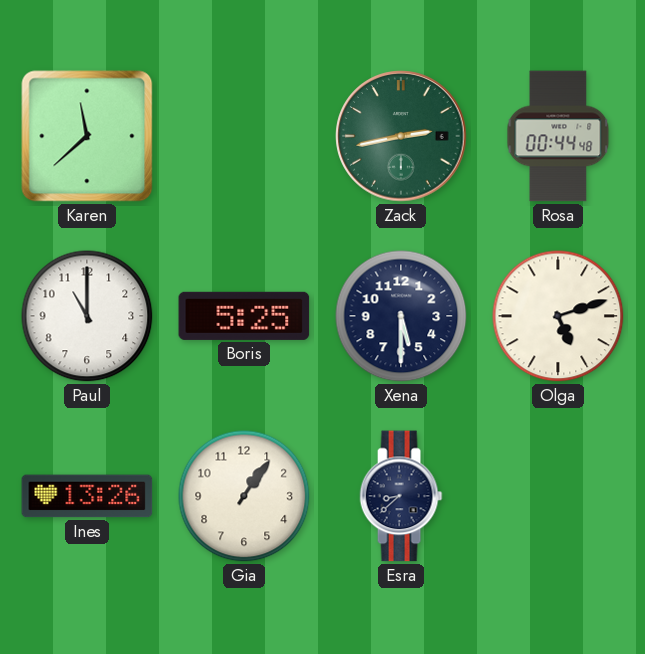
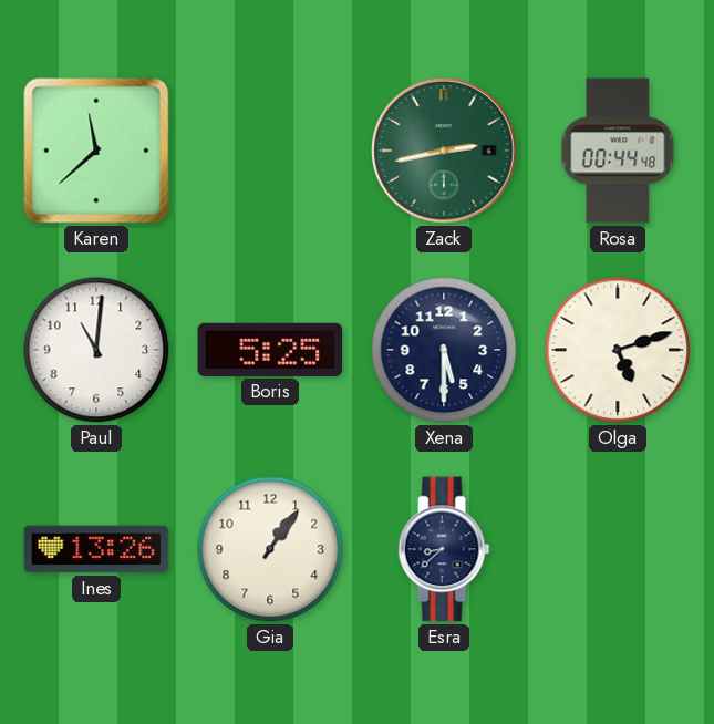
Paul: 11:00 -> 11:01
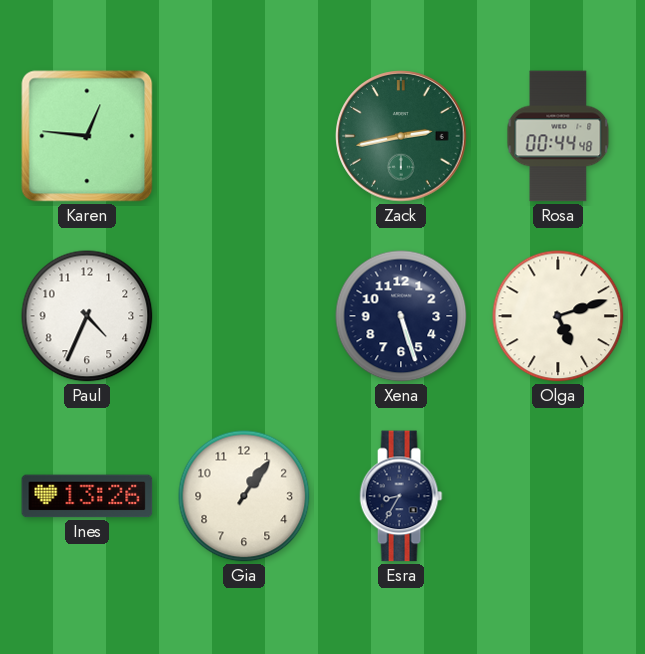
Karen: 11:38 -> 12:46
Paul: 11:01 -> 4:34
Boris: 5:25 -> none
Xena: 5:30 -> 5:27
Esra: 8:38 -> 8:35
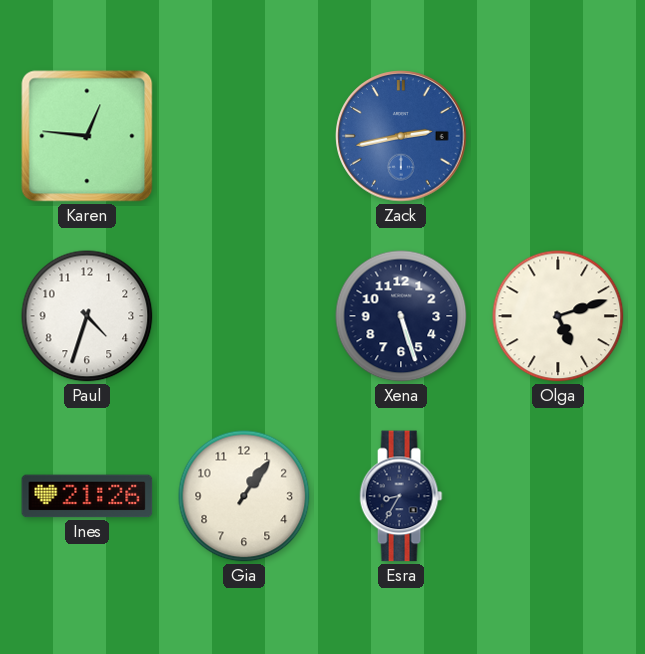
Zack dial: green -> blue
Rosa: 00:44 -> none
Paul: 4:34 -> 4:33
Ines: 13:26 -> 21:26
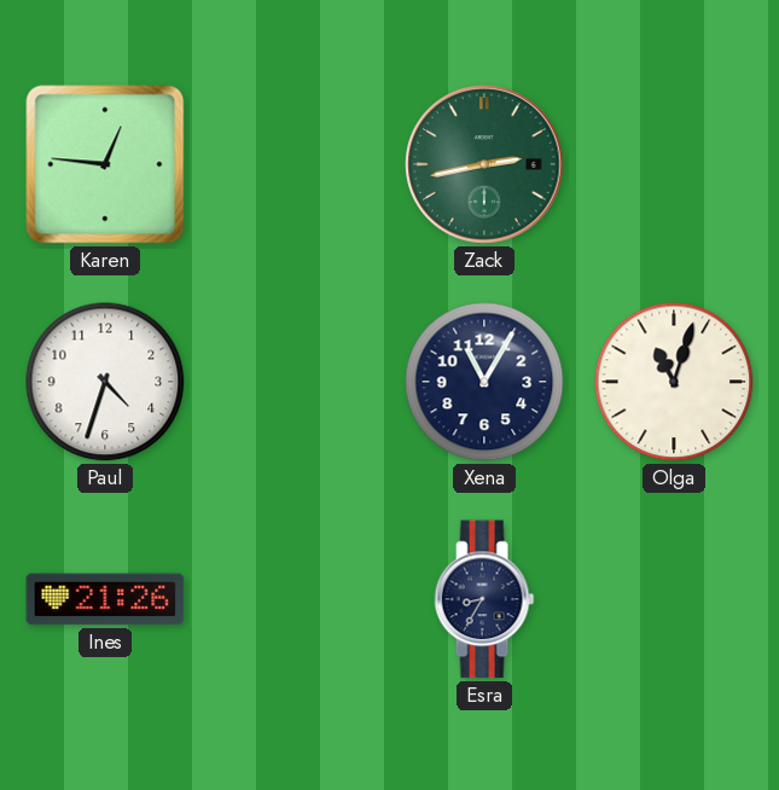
Zack dial: blue -> green
Xena: 5:27 -> 11:05
Olga: 5:12 -> 11:03
Gia: 1:06 -> none
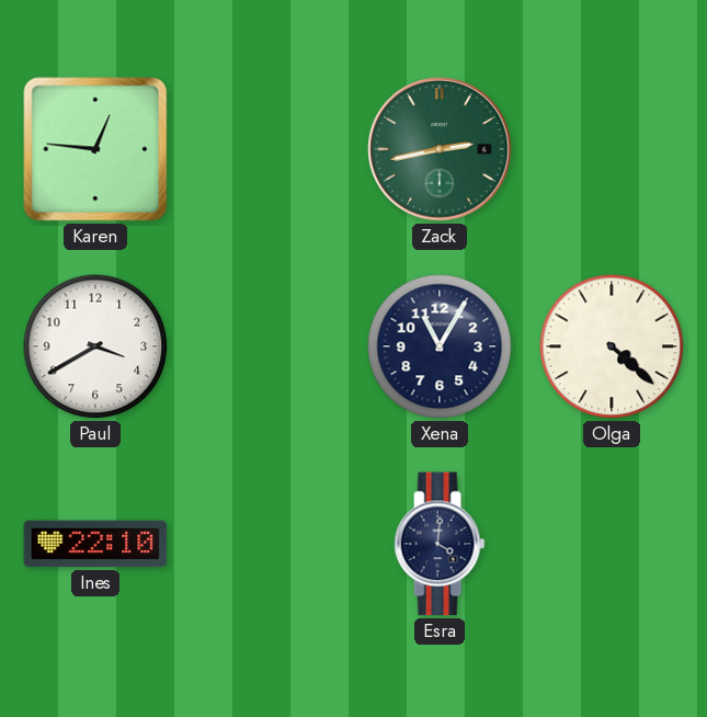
Paul: 4:33 -> 3:40
Olga: 11:03 -> 4:22
Ines: 21:26 -> 22:10
Esra: 8:35 -> 4:01
